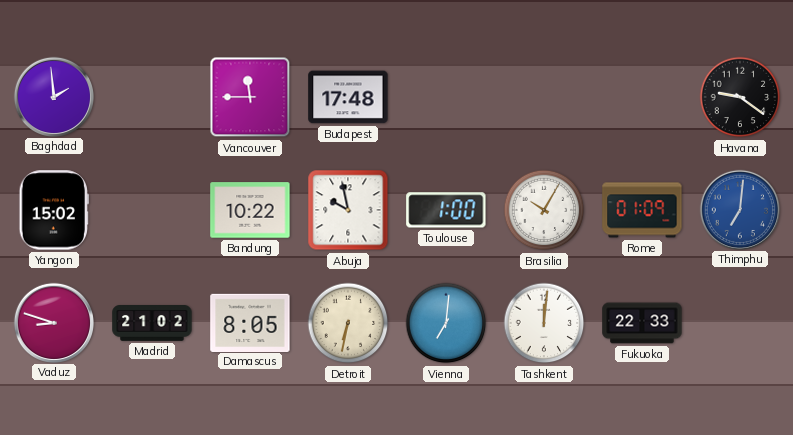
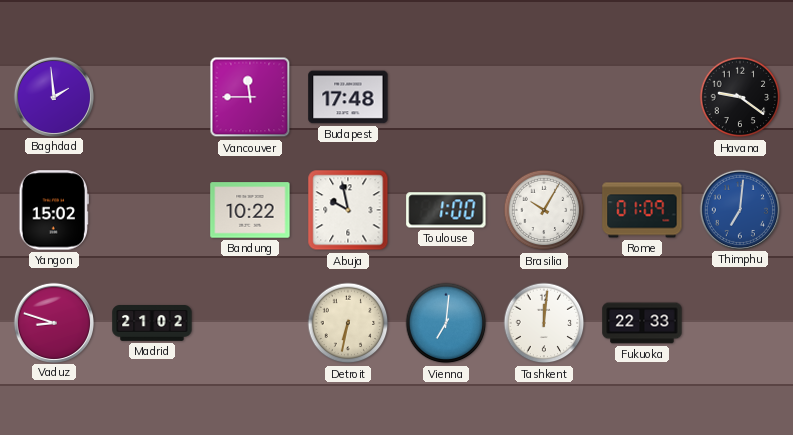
Damascus: 8:05 -> none
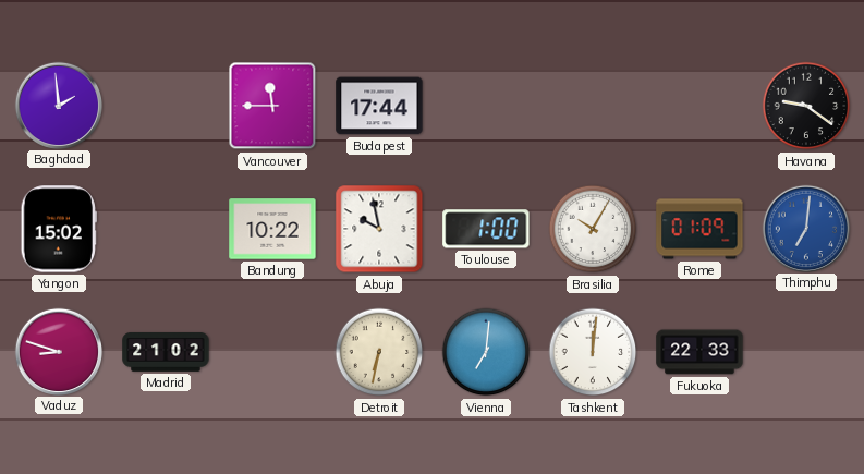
Budapest: 17:48 -> 17:44
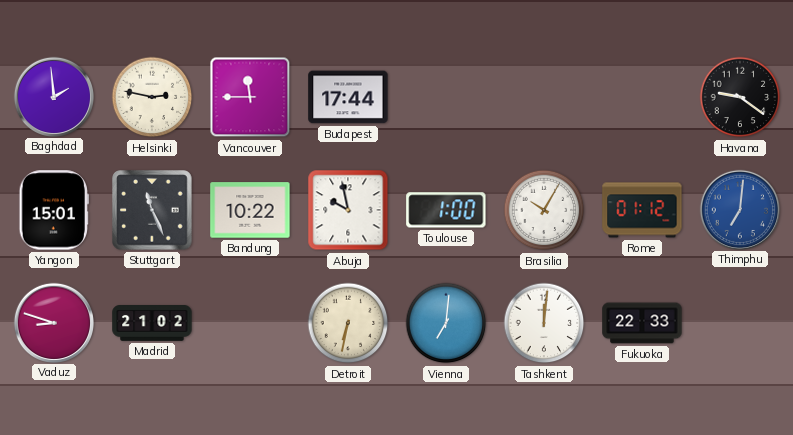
Helsinki: none -> 2:47
Yangon: 15:02 -> 15:01
Stuttgart: none -> 11:26
Rome: 01:09 -> 01:12
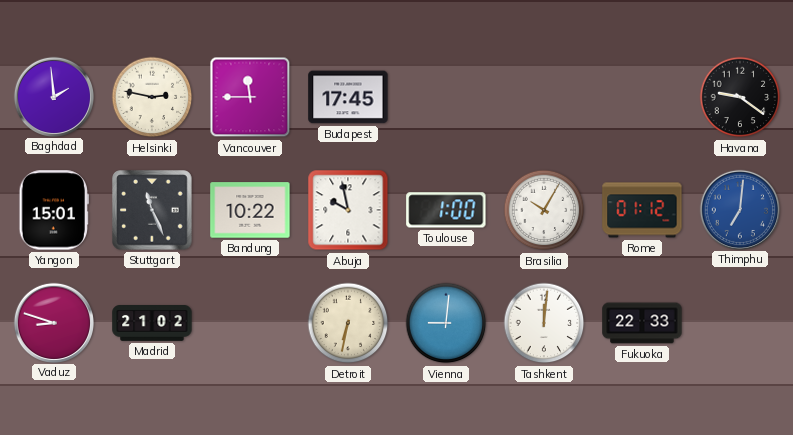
Budapest: 17:44 -> 17:45
Vienna: 7:01 -> 9:01
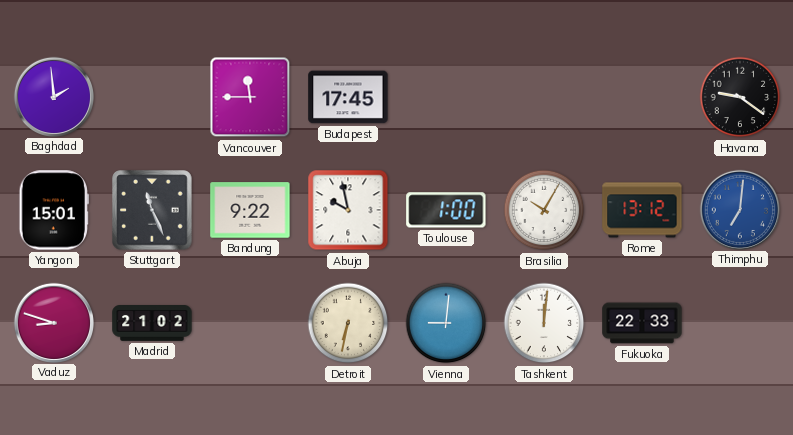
Helsinki: 2:47 -> none
Bandung: 10:22 -> 9:22
Rome: 01:12 -> 13:12
